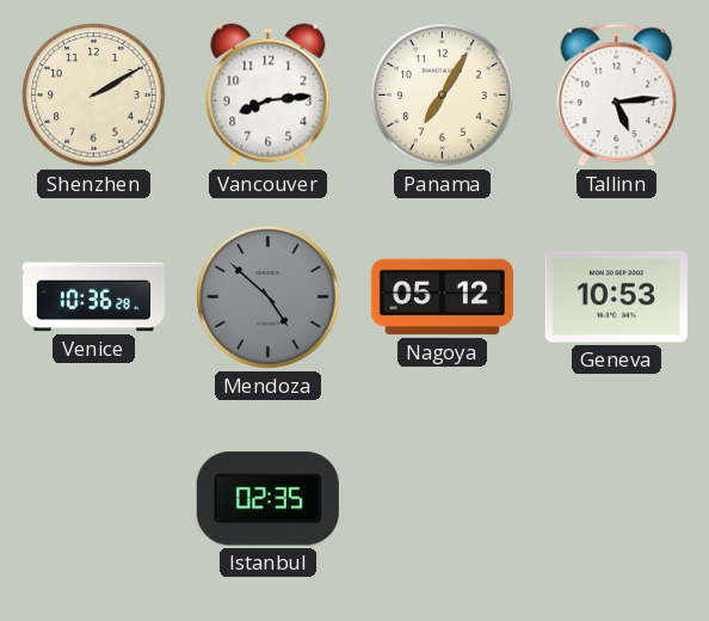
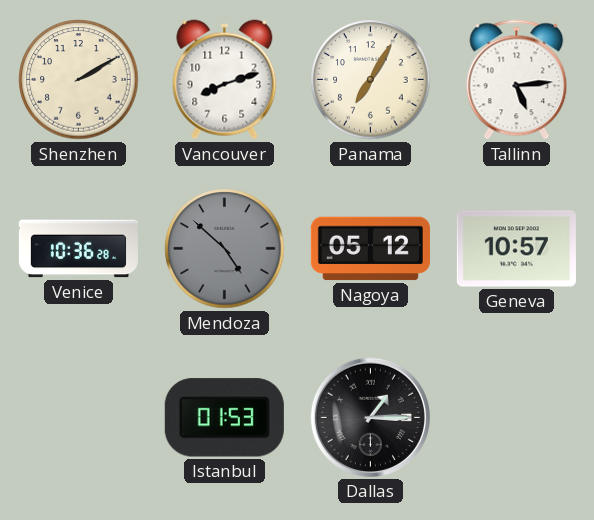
Vancouver: 8:14 -> 8:12
Geneva: 10:53 -> 10:57
Istanbul: 02:35 -> 01:53
Dallas: none -> 1:15
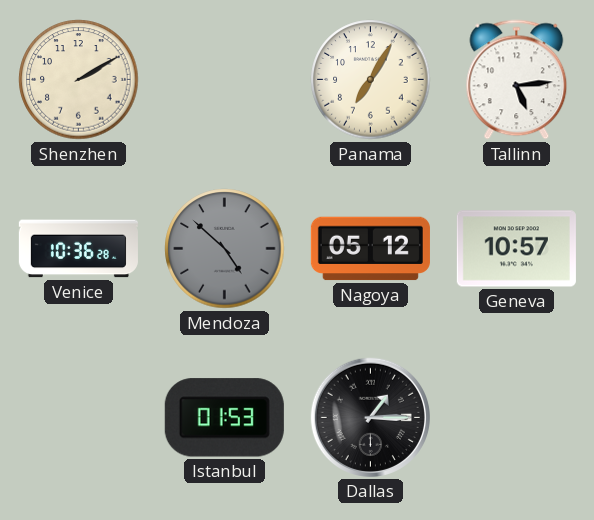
Vancouver: 8:12 -> none
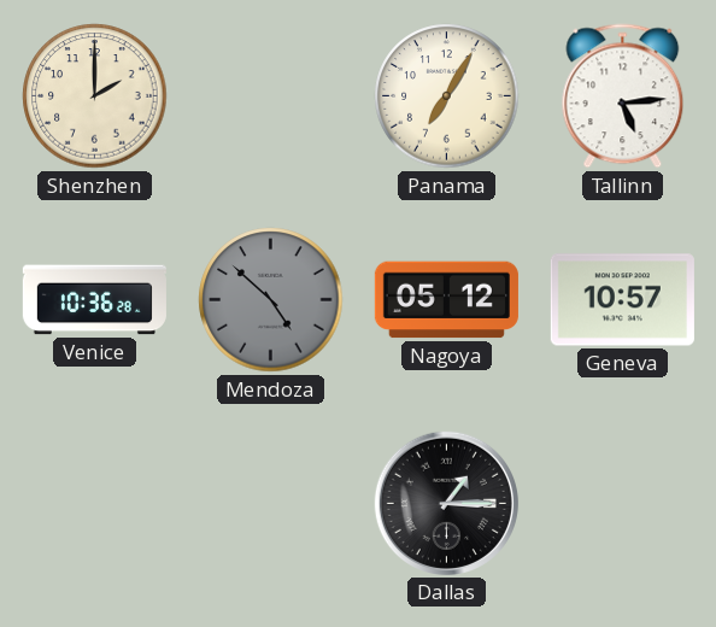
Shenzhen: 2:10 -> 2:00
Istanbul: 01:53 -> none
